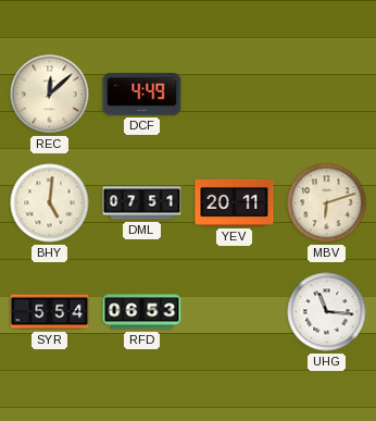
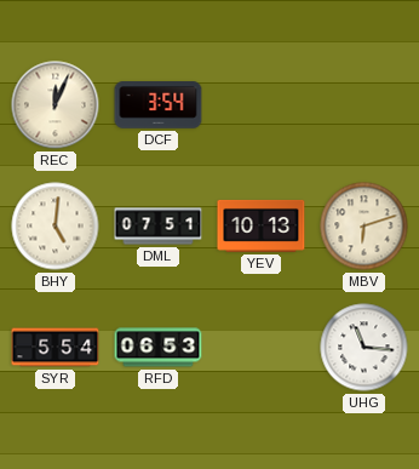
REC: 12:08 -> 12:04
DCF: 4:49 -> 3:54
YEV: 20:11 -> 10:13
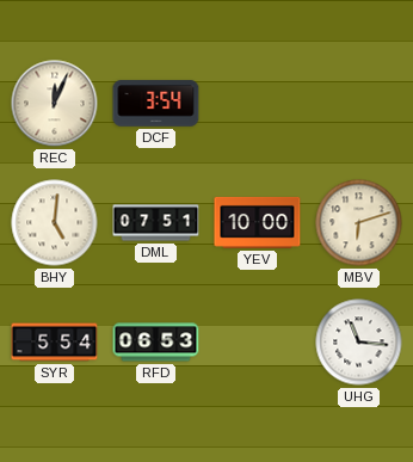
YEV: 10:13 -> 10:00
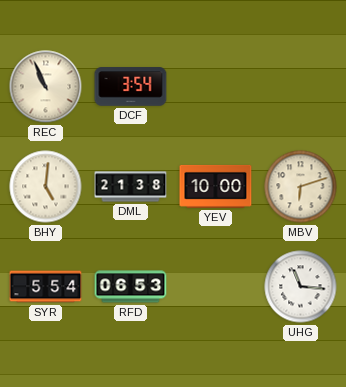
REC: 12:04 -> 10:56
DML: 07:51 -> 21:38
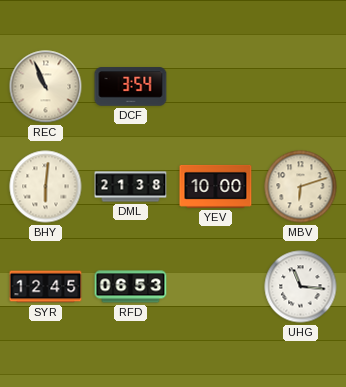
BHY: 5:01 -> 6:01
SYR: 5:54 -> 12:45
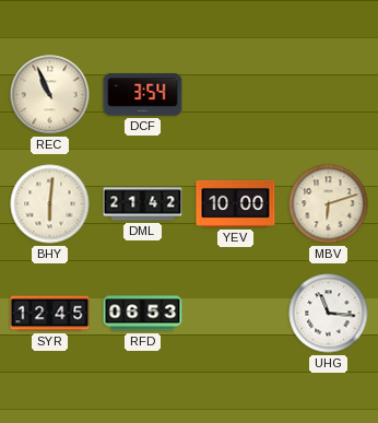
DML: 21:38 -> 21:42
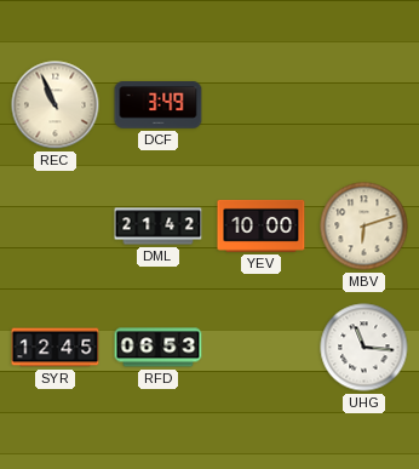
DCF: 3:54 -> 3:49
BHY: 6:01 -> none
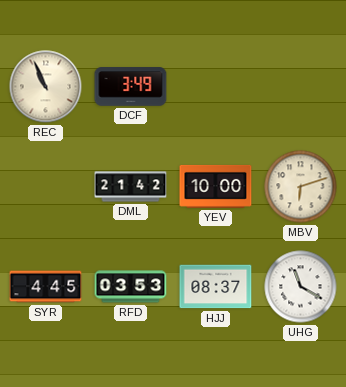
SYR: 12:45 -> 4:45
RFD: 06:53 -> 03:53
HJJ: none -> 08:37
UHG: 11:16 -> 11:20
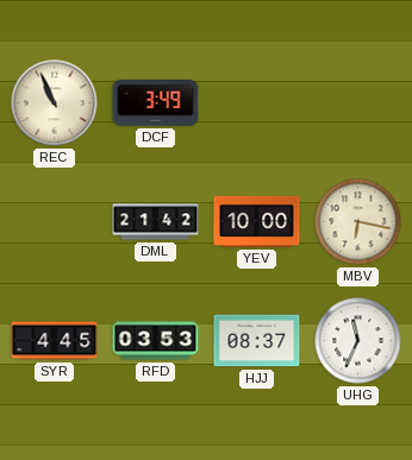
MBV: 6:12 -> 6:17
UHG: 11:20 -> 11:34
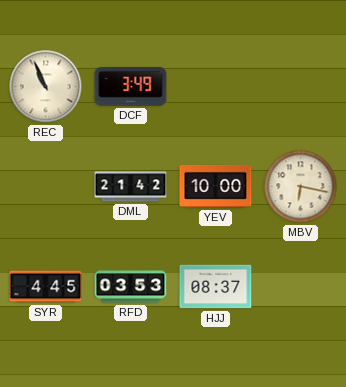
UHG: 11:34 -> none
